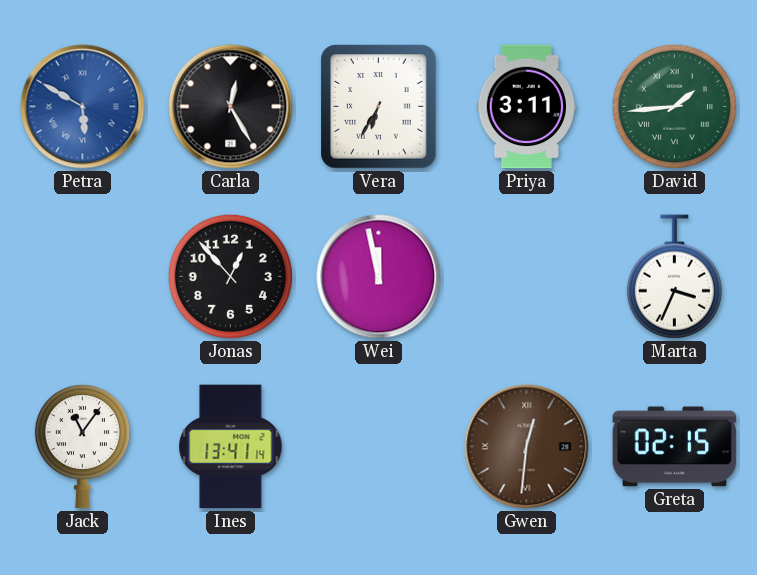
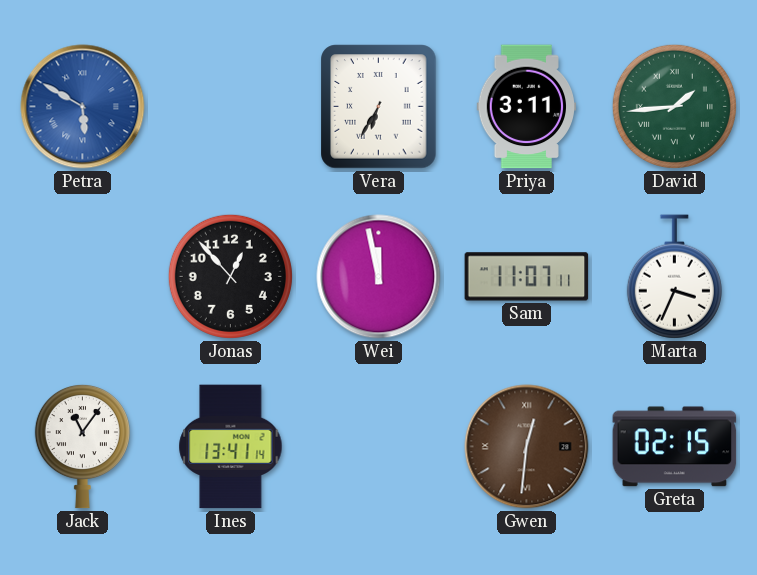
Carla: 12:25 -> none
Sam: none -> 11:07
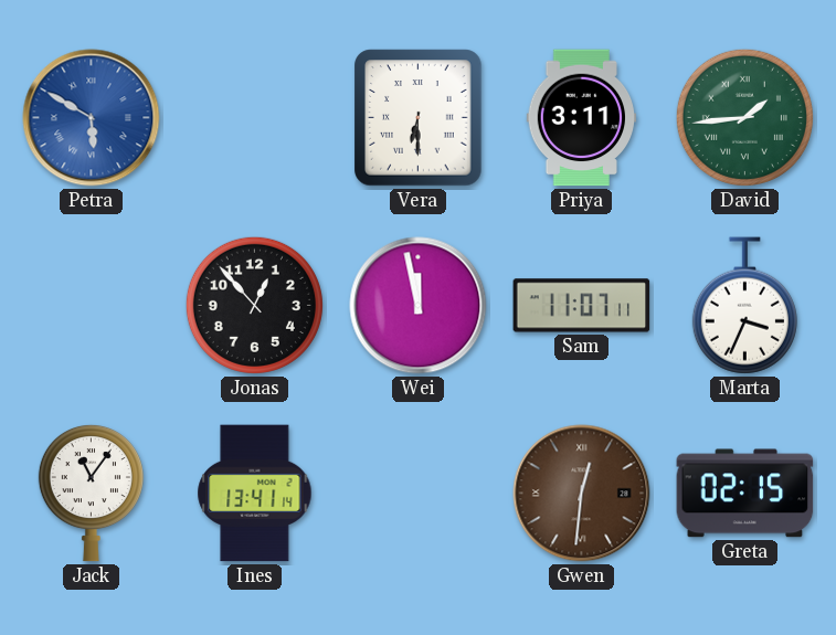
Vera: 6:35 -> 6:30
